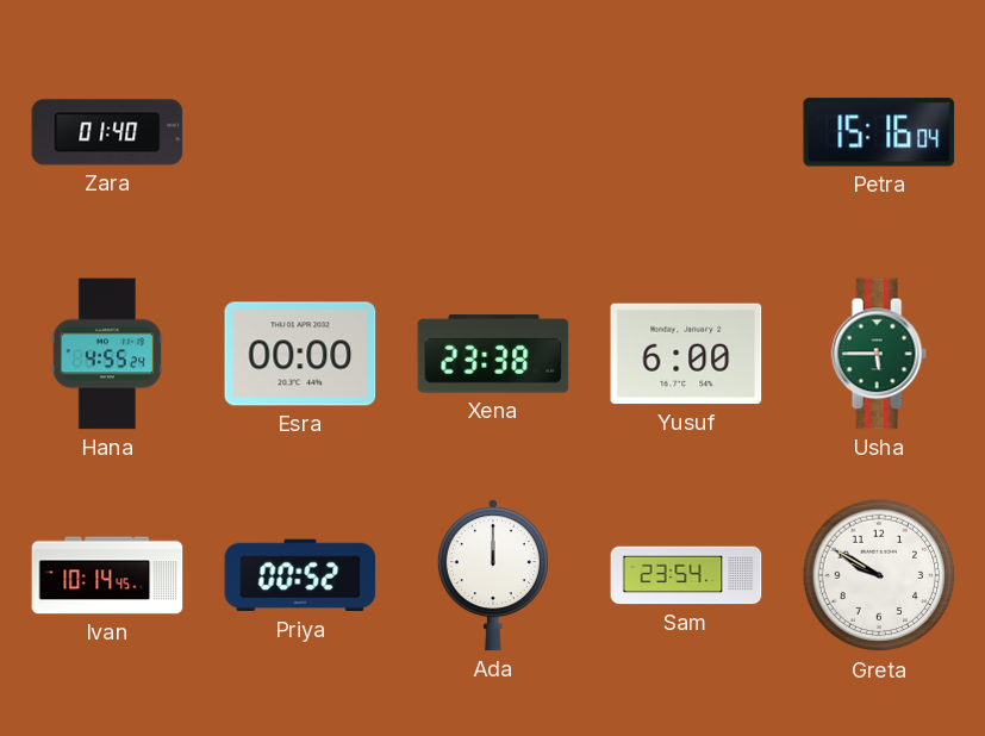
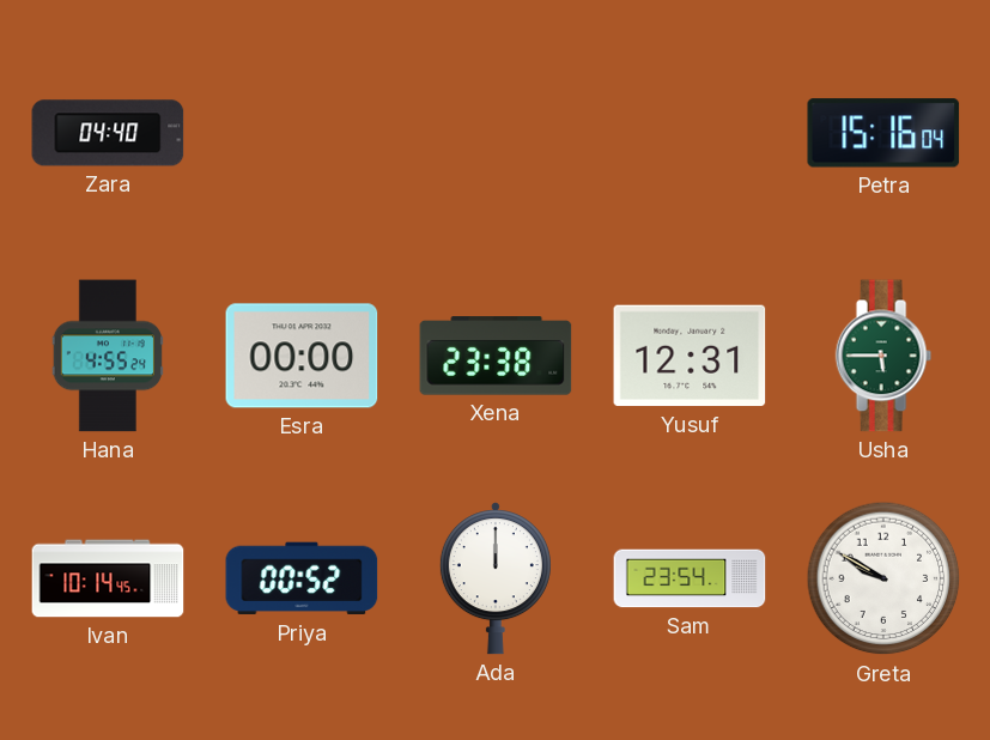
Zara: 01:40 -> 04:40
Yusuf: 6:00 -> 12:31
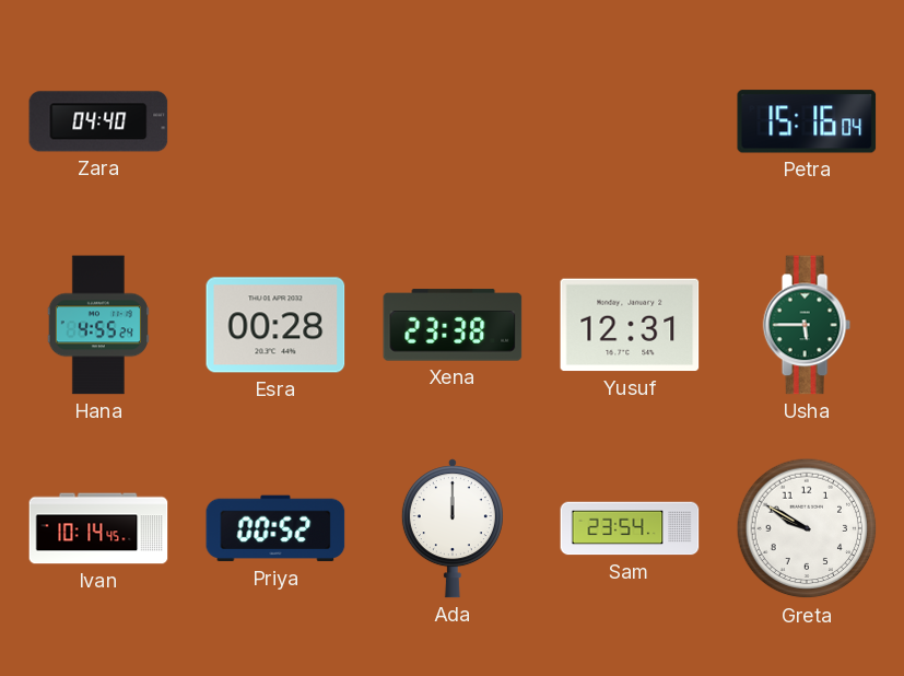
Esra: 00:00 -> 00:28
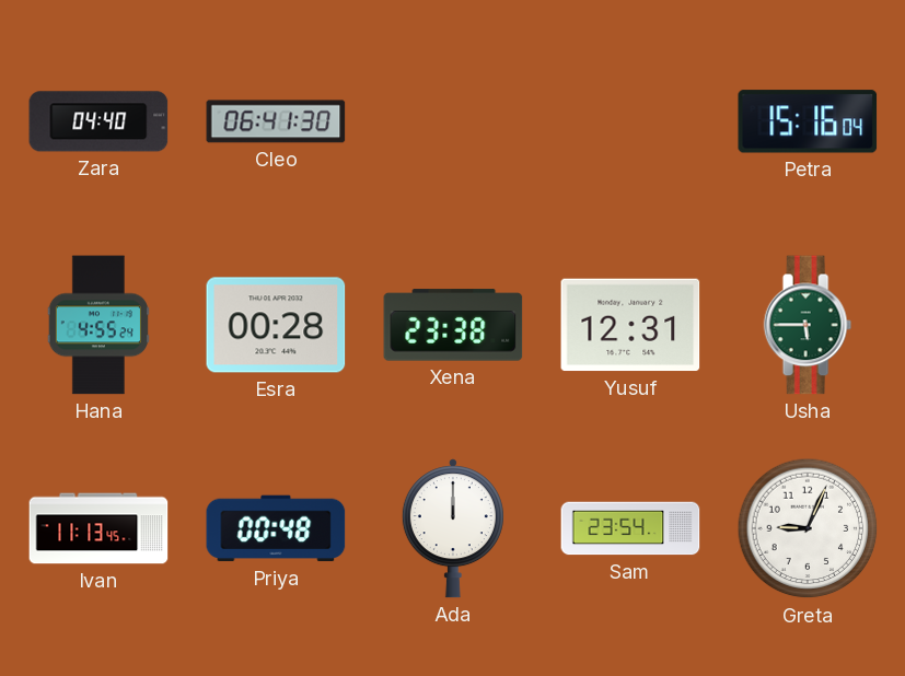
Cleo: none -> 06:41
Ivan: 10:14 -> 11:13
Priya: 00:52 -> 00:48
Greta: 9:50 -> 9:04
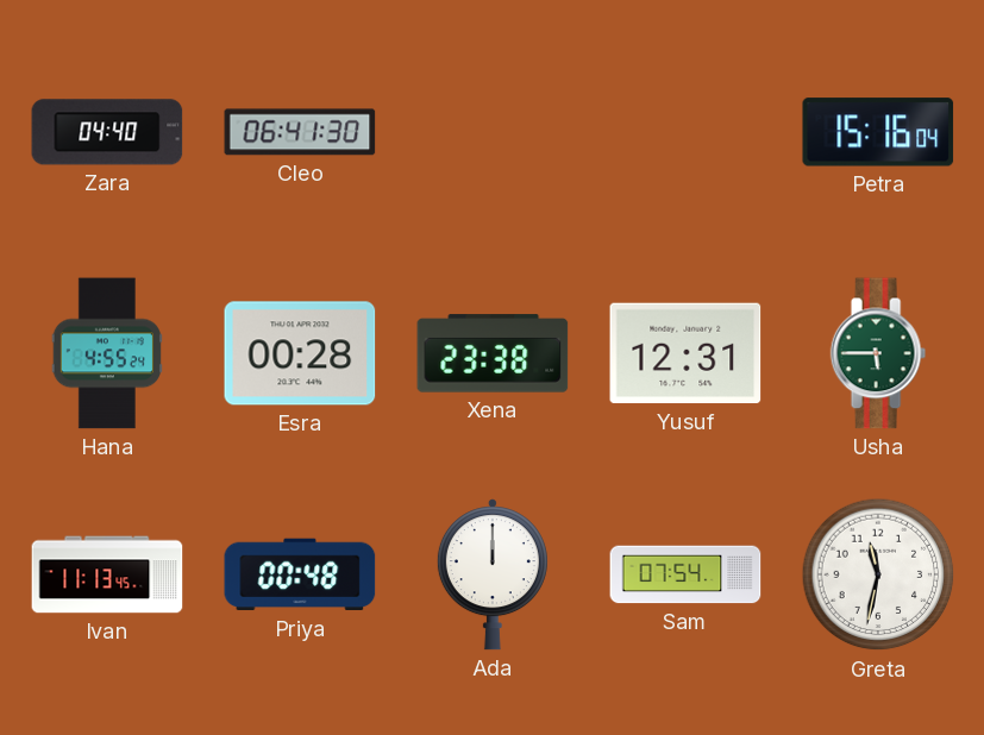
Sam: 23:54 -> 07:54
Greta: 9:04 -> 11:32
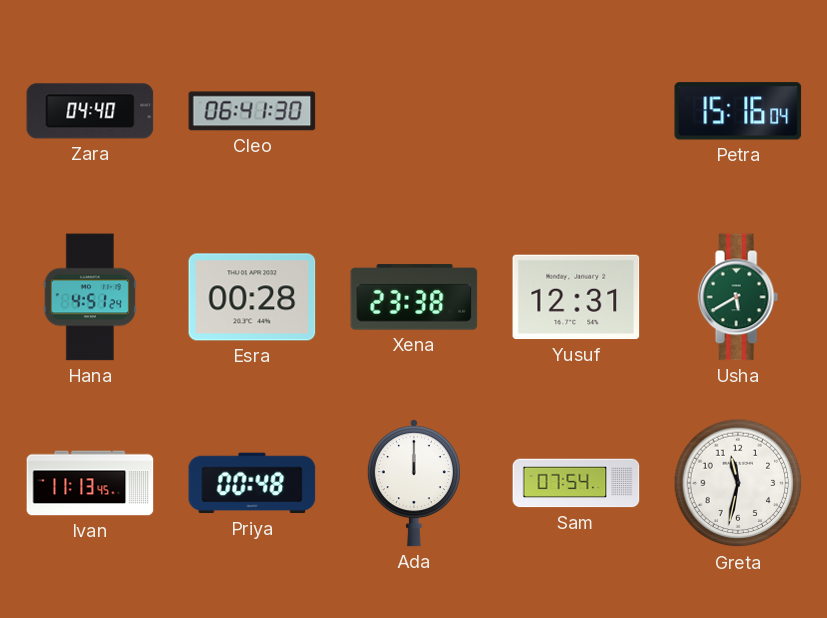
Hana: 4:55 -> 4:51
Usha: 5:45 -> 5:40
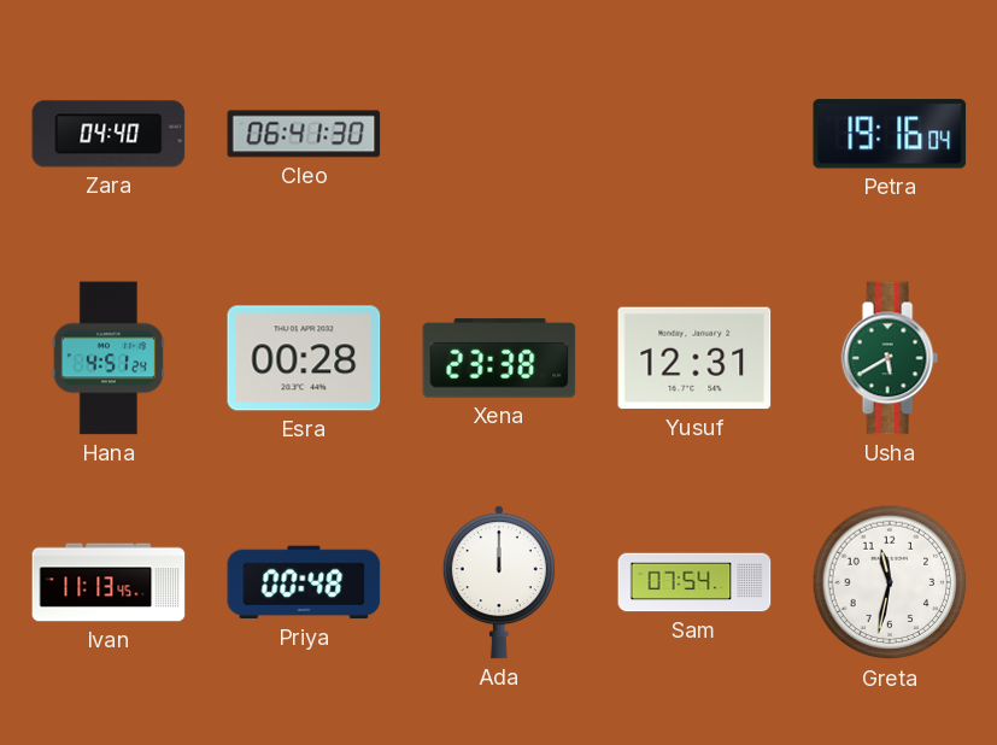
Petra: 15:16 -> 19:16
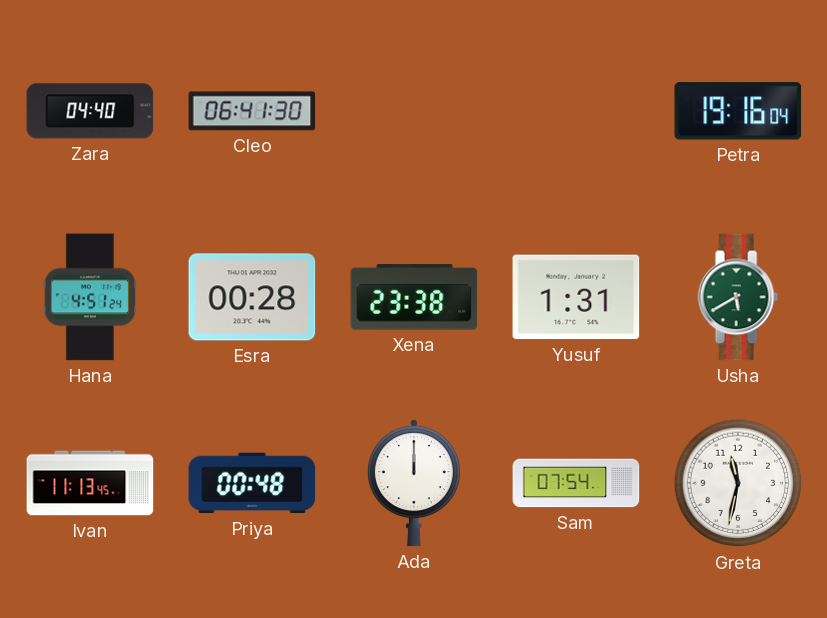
Yusuf: 12:31 -> 1:31
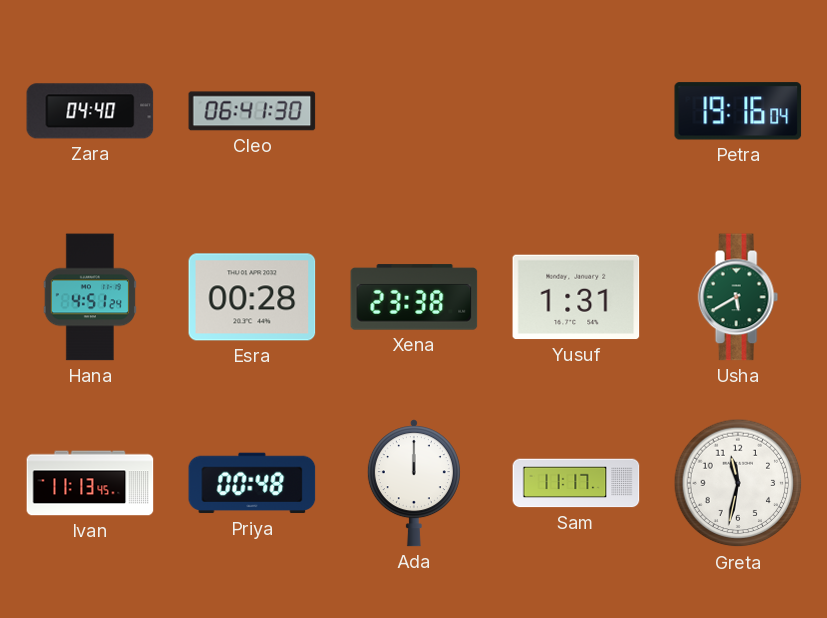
Sam: 07:54 -> 11:17
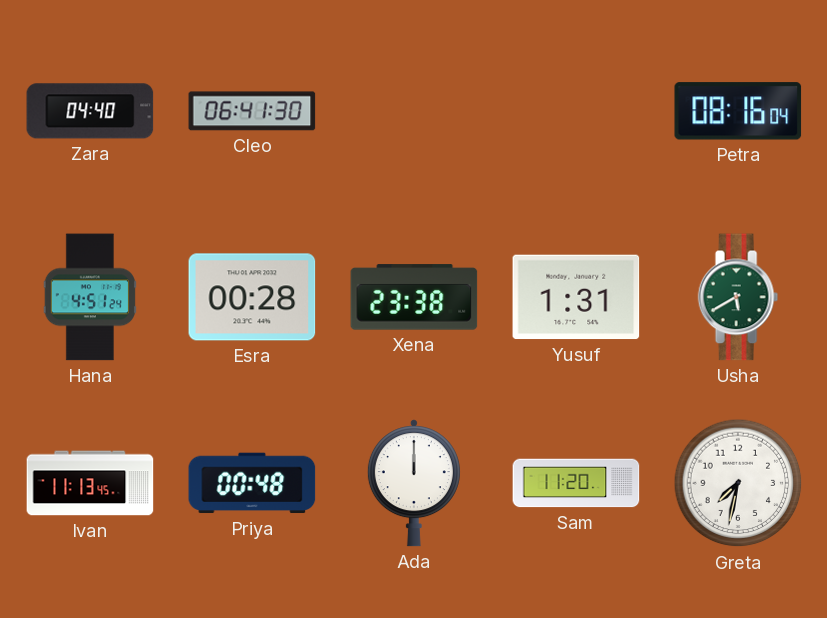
Petra: 19:16 -> 08:16
Sam: 11:17 -> 11:20
Greta: 11:32 -> 7:32
